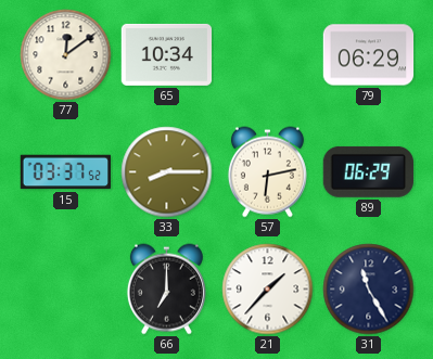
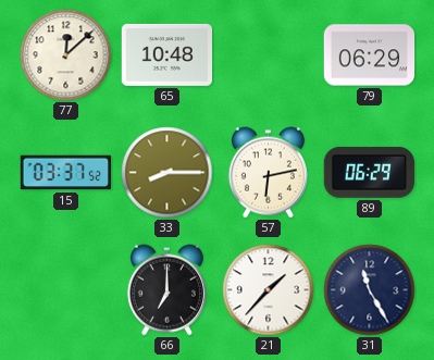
77: 12:09 -> 12:08
65: 10:34 -> 10:48
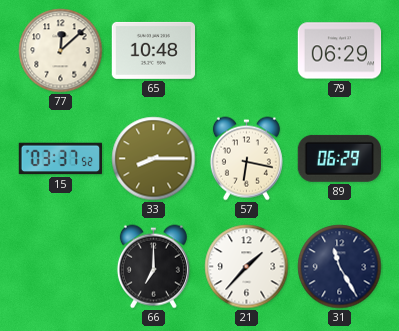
57: 6:13 -> 6:17
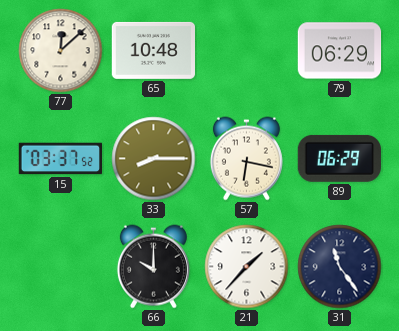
66: 7:00 -> 10:00
31: 11:25 -> 11:24
